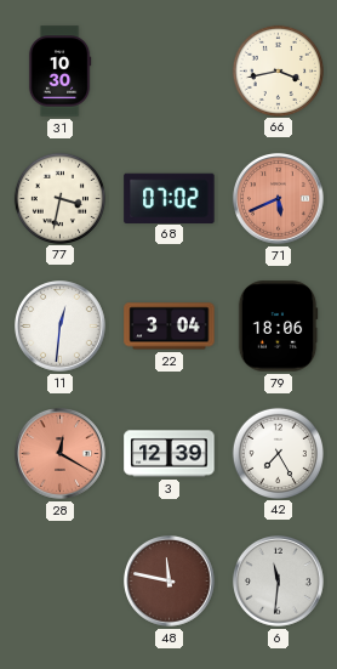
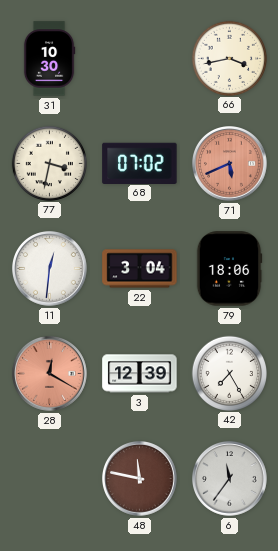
6: 11:31 -> 11:36
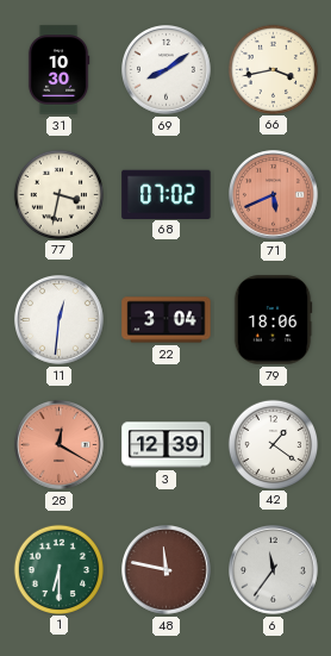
69: none -> 8:09
42: 7:25 -> 1:21
1: none -> 6:30
